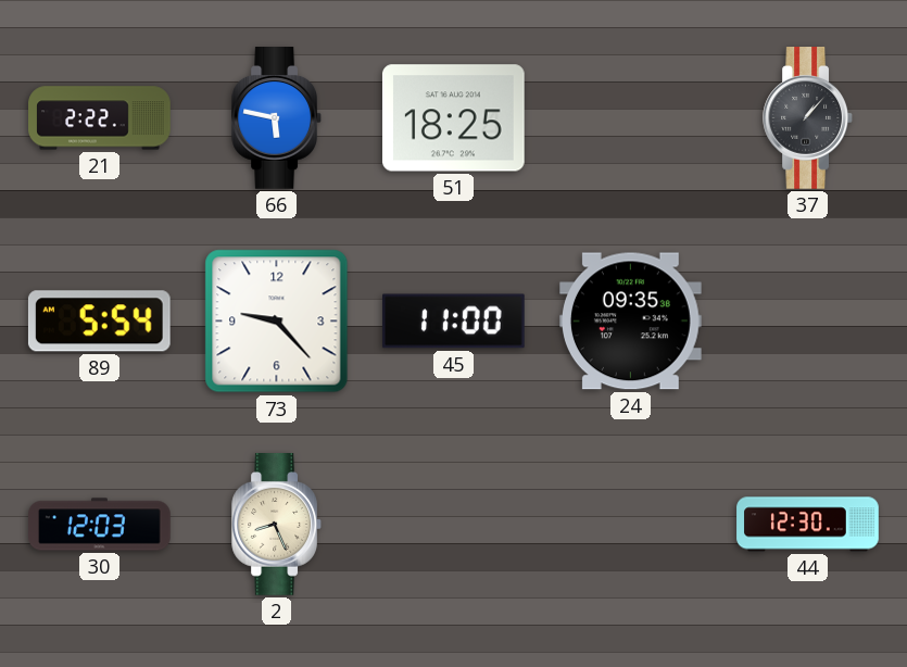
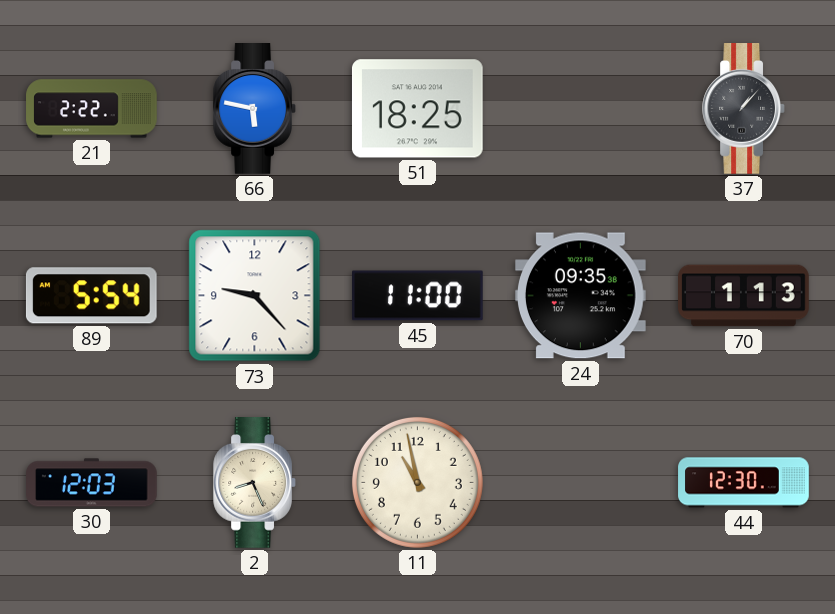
70: none -> 1:13
11: none -> 10:58
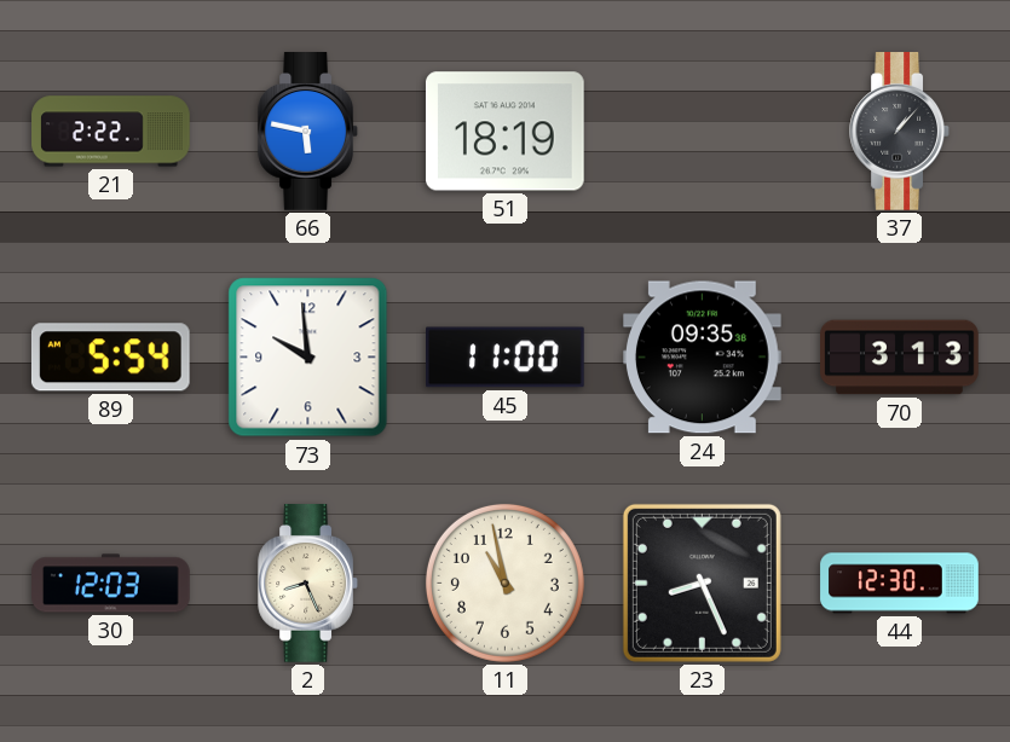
51: 18:25 -> 18:19
73: 9:23 -> 9:59
70: 1:13 -> 3:13
23: none -> 8:26
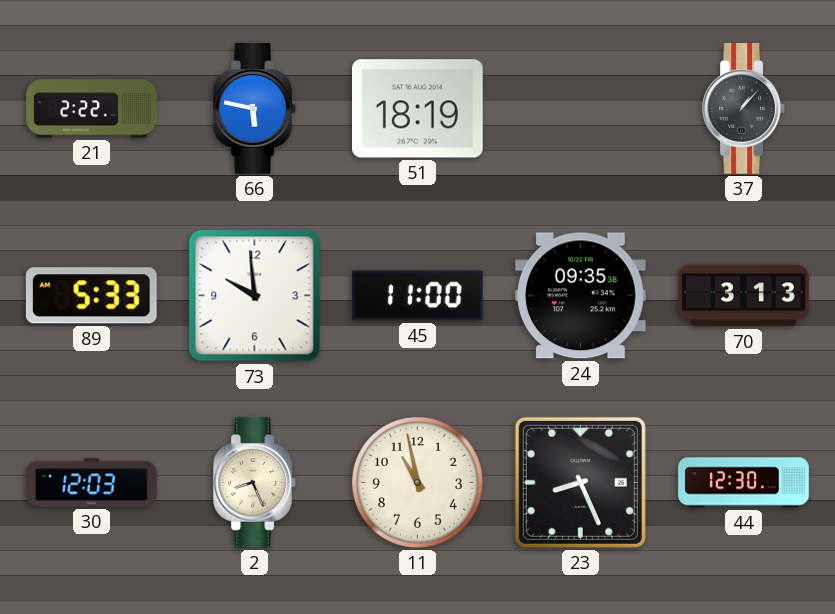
89: 5:54 -> 5:33
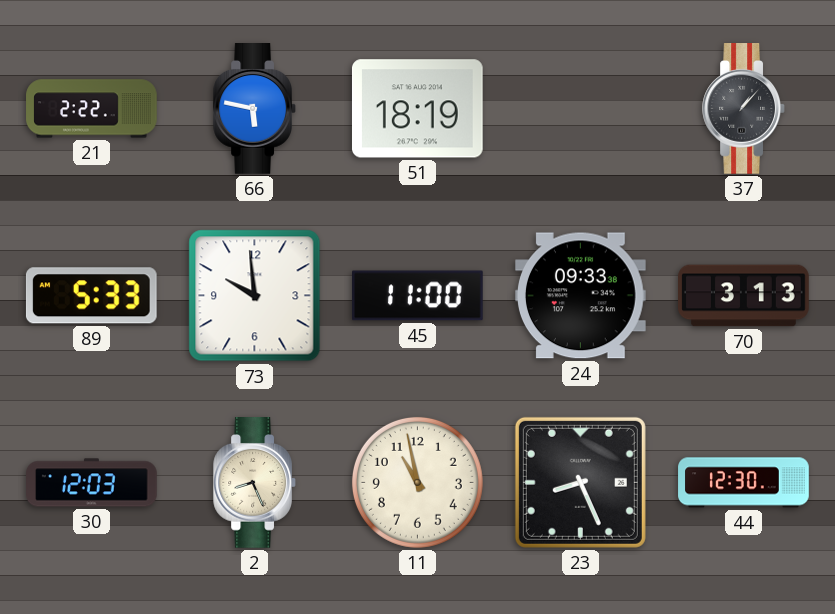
24: 09:35 -> 09:33
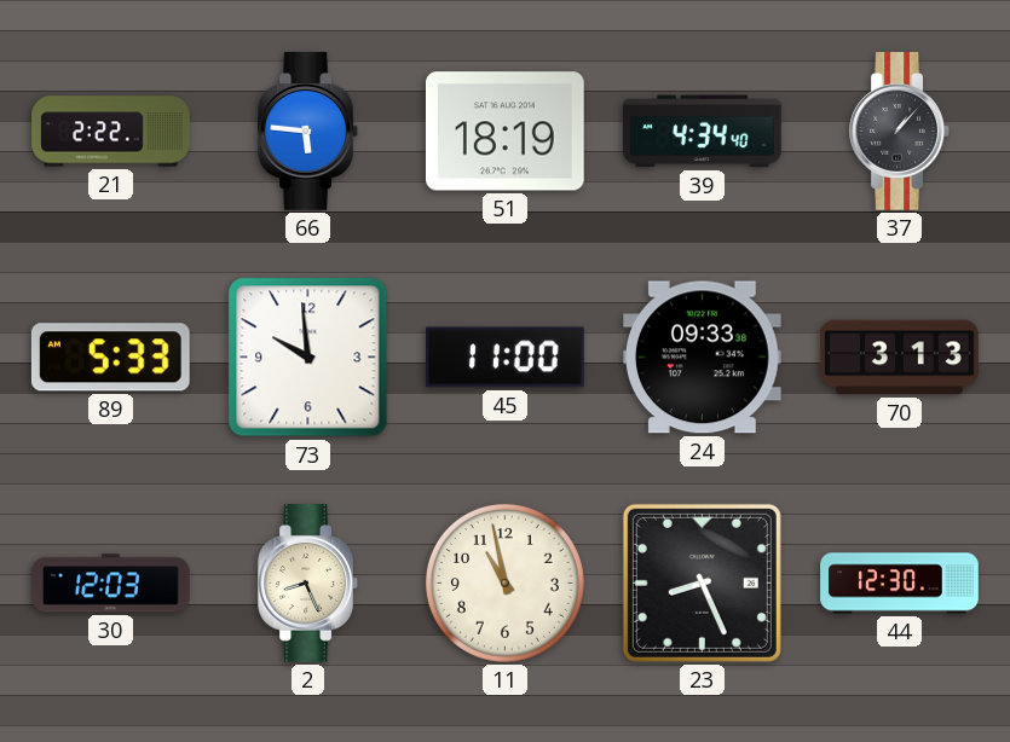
66: 5:47 -> 5:46
39: none -> 4:34
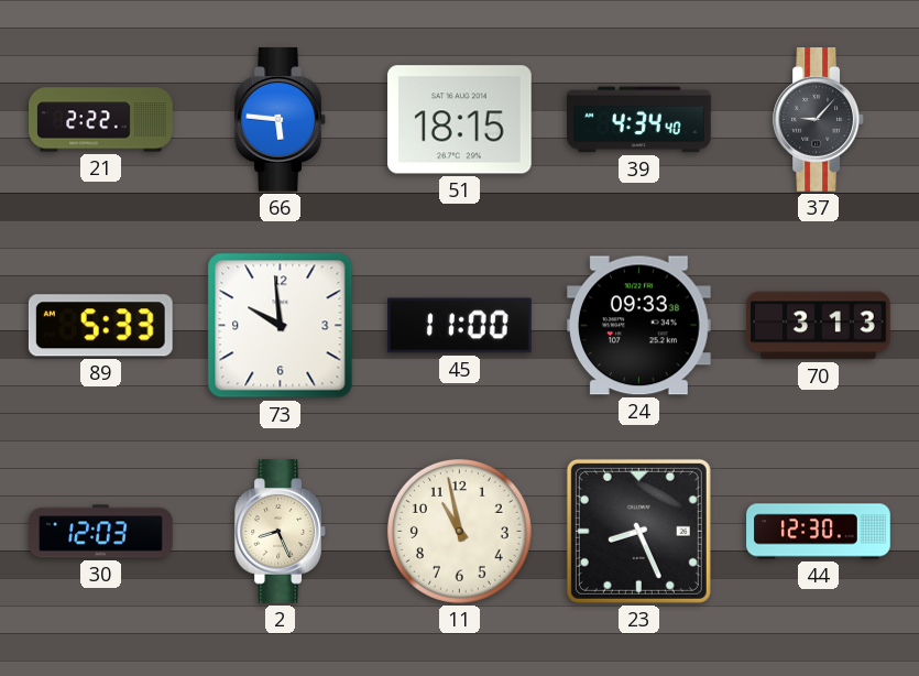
51: 18:19 -> 18:15
37: 1:07 -> 9:07
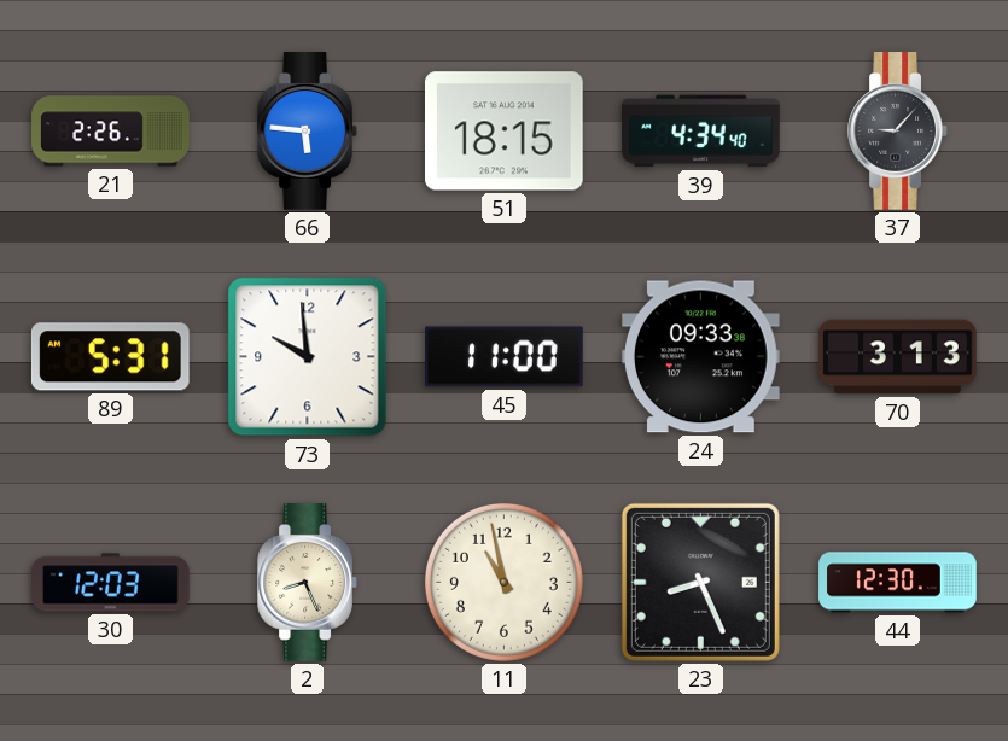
21: 2:22 -> 2:26
89: 5:33 -> 5:31
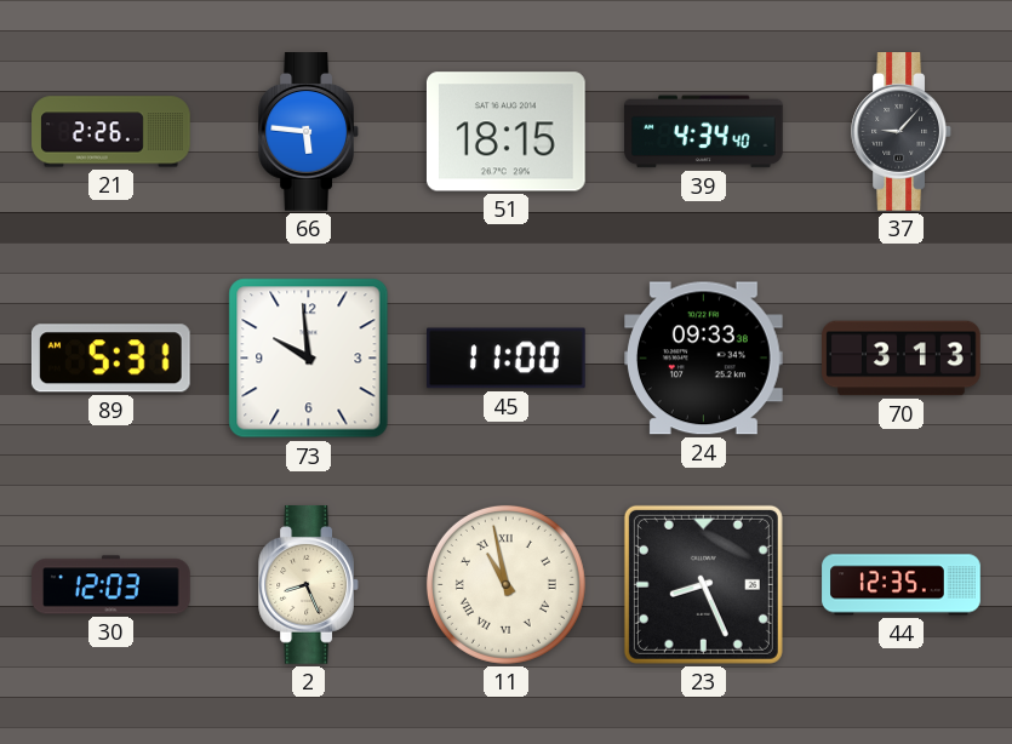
11 numerals: Arabic -> Roman
44: 12:30 -> 12:35
